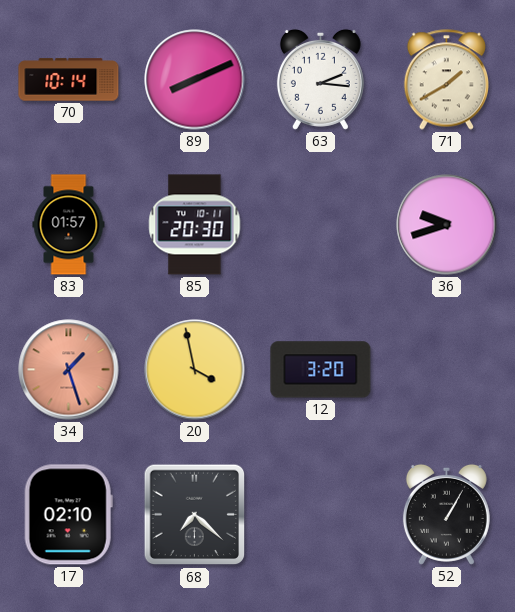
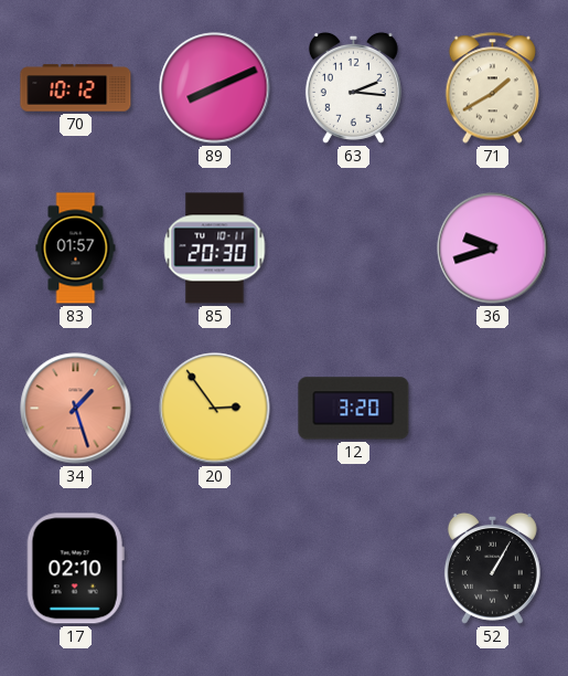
70: 10:14 -> 10:12
20: 3:58 -> 2:54
68: 7:22 -> none
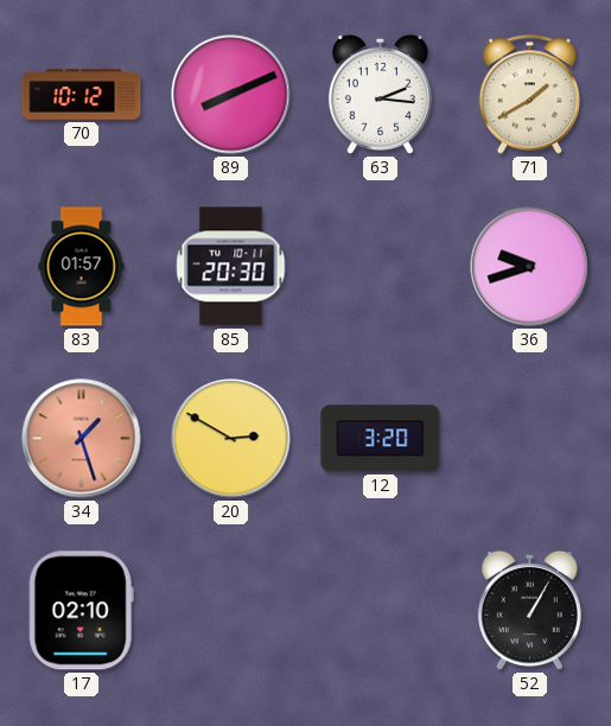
20: 2:54 -> 2:50
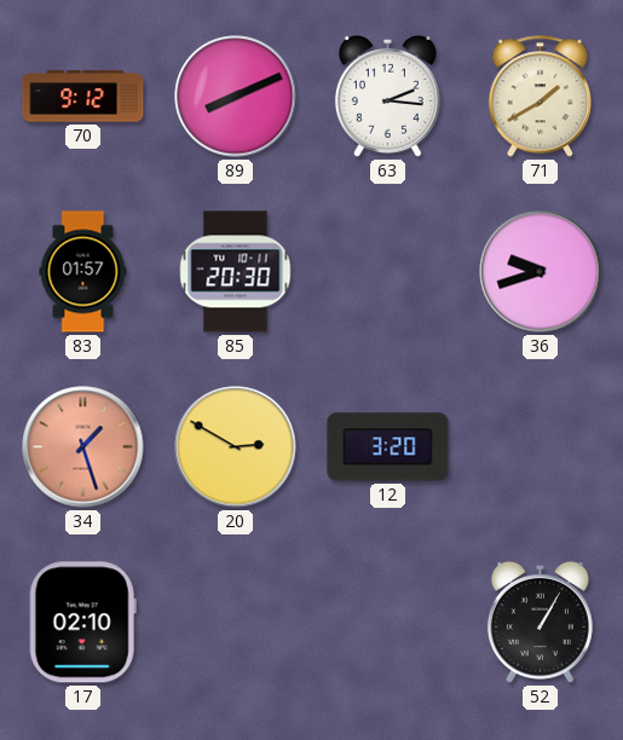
70: 10:12 -> 9:12
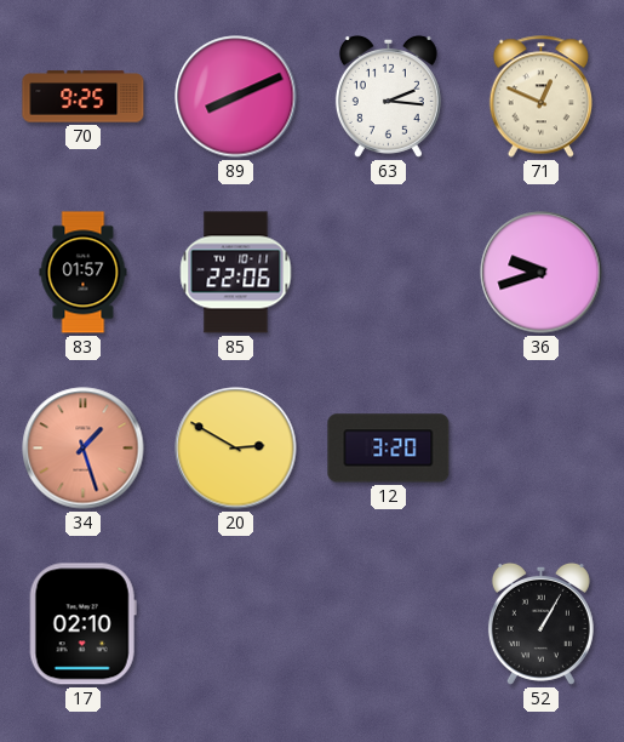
70: 9:12 -> 9:25
71: 1:40 -> 12:49
85: 20:30 -> 22:06
